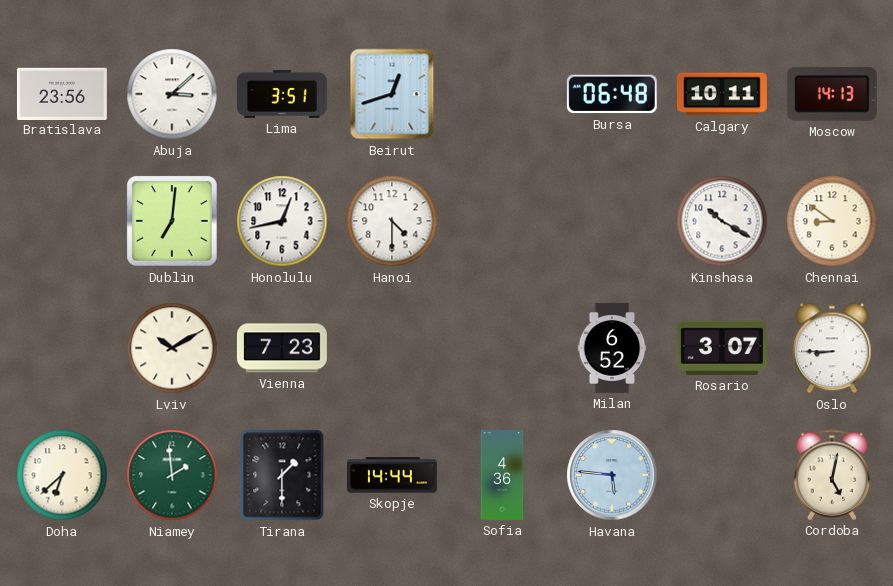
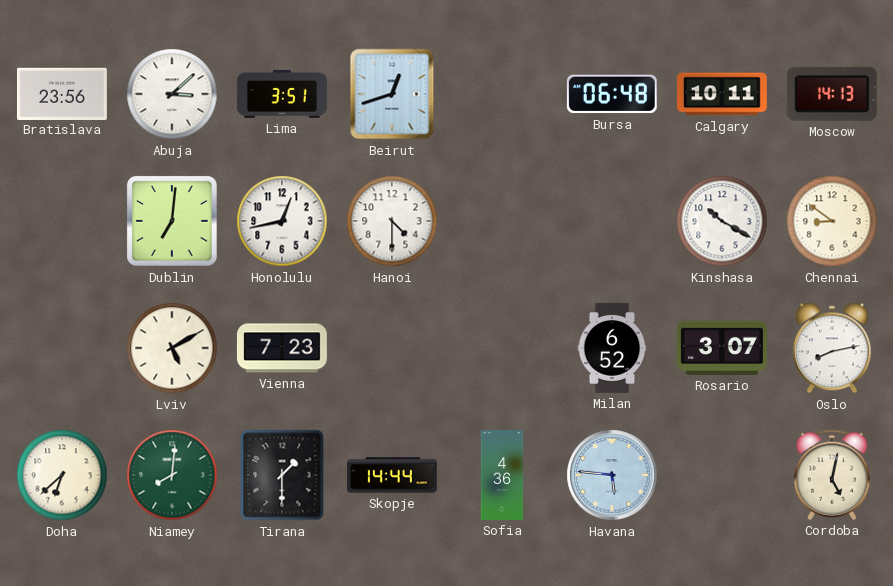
Lviv: 10:10 -> 5:10
Oslo: 8:45 -> 8:13
Niamey: 1:59 -> 8:01
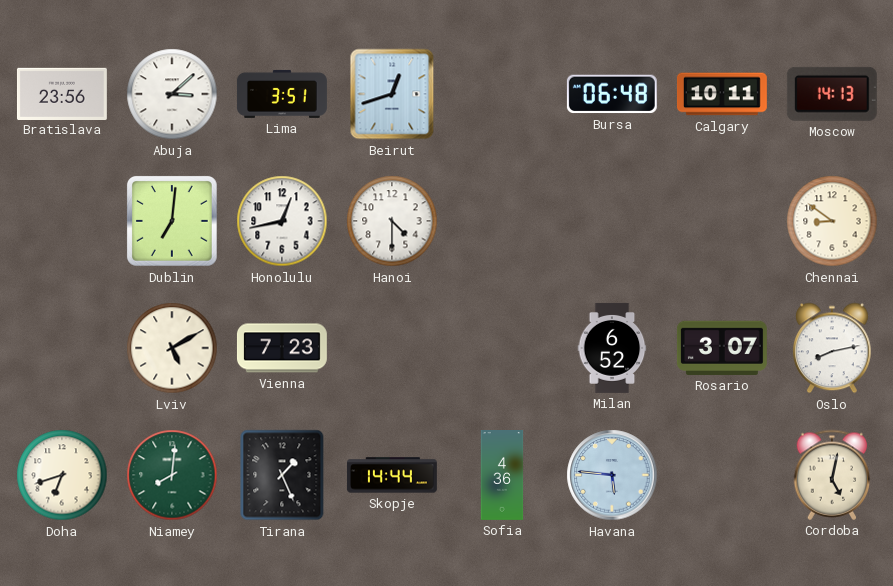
Kinshasa: 10:20 -> none
Doha: 6:38 -> 6:42
Tirana: 1:30 -> 1:26
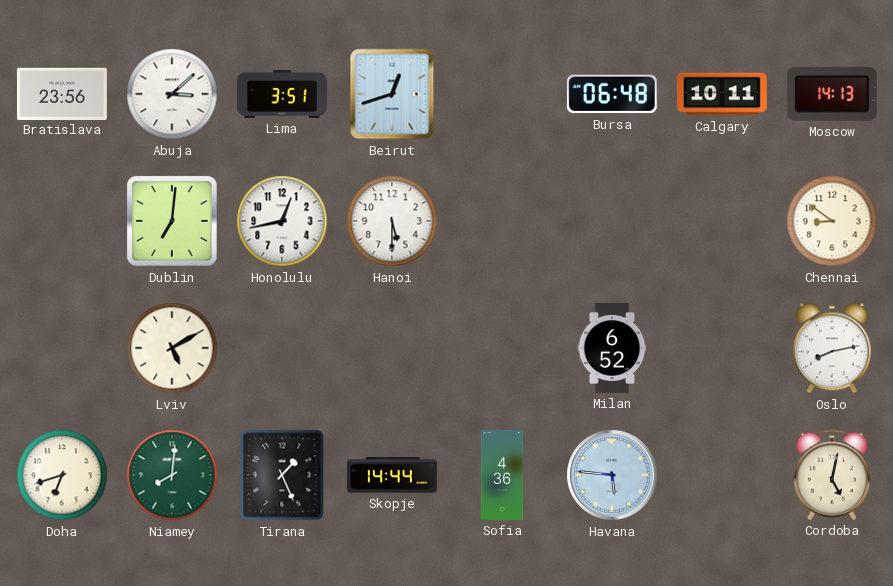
Hanoi: 4:30 -> 5:30
Vienna: 7:23 -> none
Rosario: 3:07 -> none
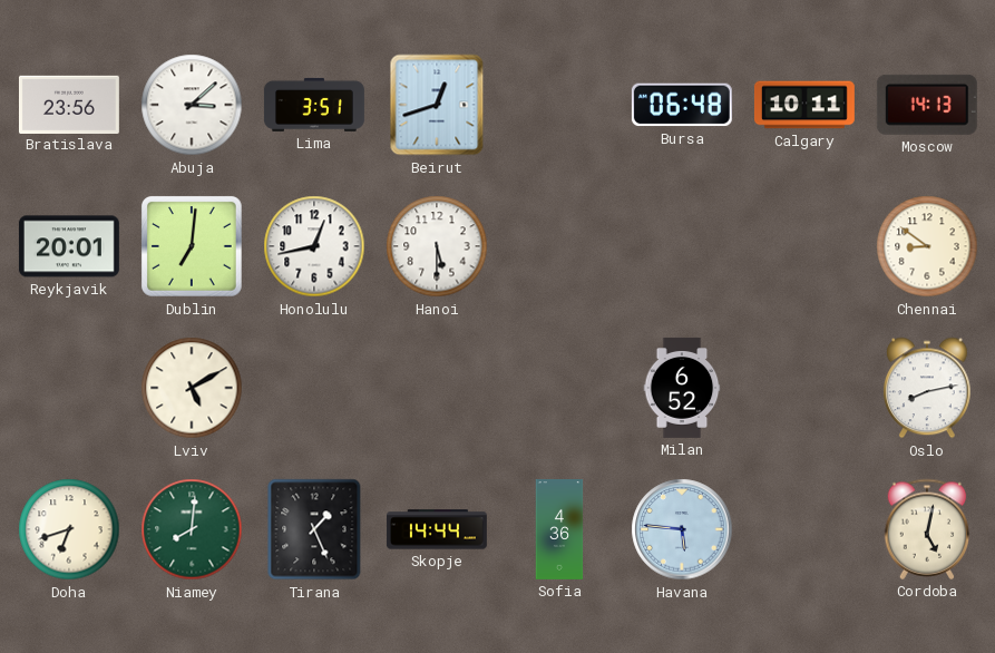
Reykjavik: none -> 20:01
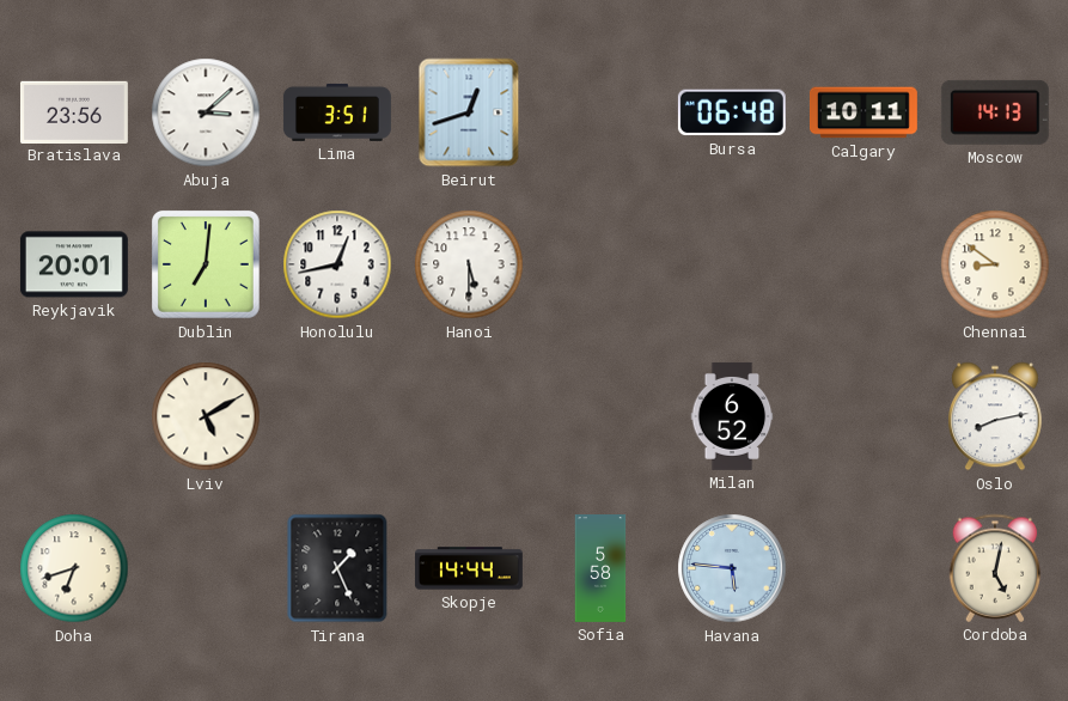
Niamey: 8:01 -> none
Sofia: 4:36 -> 5:58
